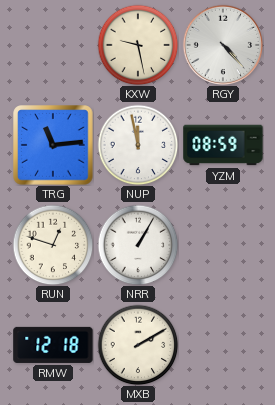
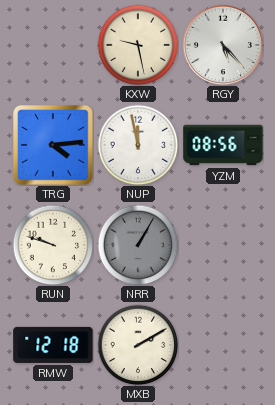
RGY: 4:23 -> 5:23
TRG: 11:14 -> 4:14
YZM: 08:59 -> 08:56
RUN: 12:48 -> 9:48
NRR dial: white -> grey
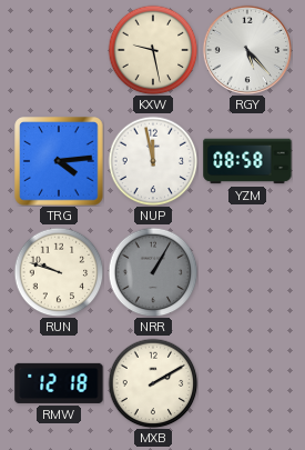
YZM: 08:56 -> 08:58
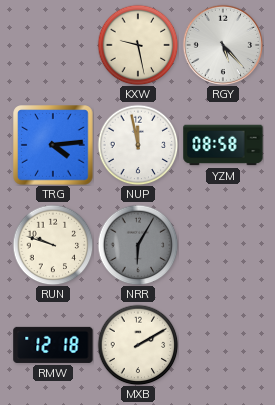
NRR: 1:05 -> 6:05
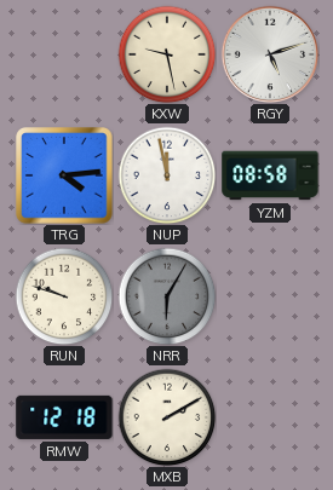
RGY: 5:23 -> 5:12
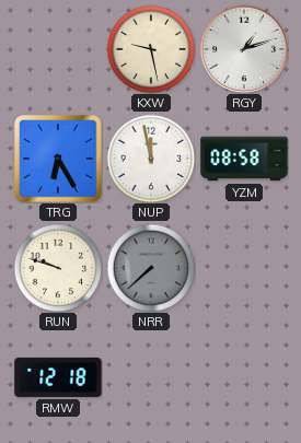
RGY: 5:12 -> 1:12
TRG: 4:14 -> 6:25
NRR: 6:05 -> 7:38
MXB: 2:10 -> none
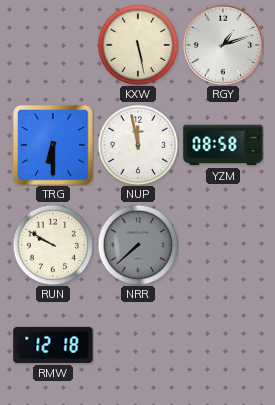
KXW: 9:28 -> 5:28
TRG: 6:25 -> 6:30
RUN: 9:48 -> 9:50
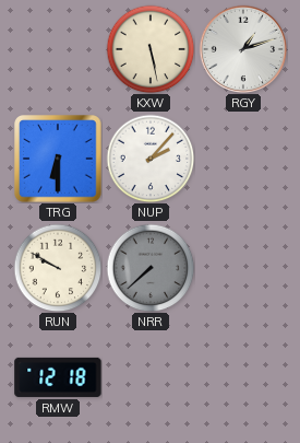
NUP: 11:58 -> 2:07
YZM: 08:58 -> none
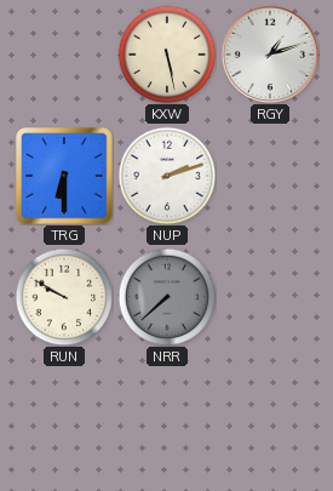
NUP: 2:07 -> 2:12
RMW: 12:18 -> none
